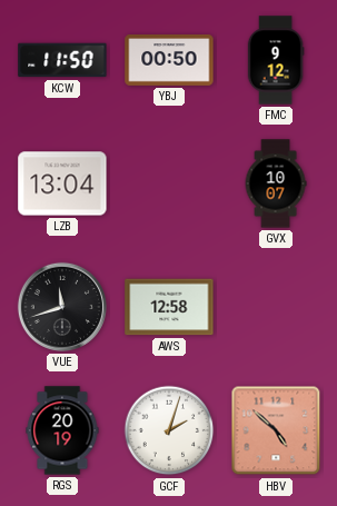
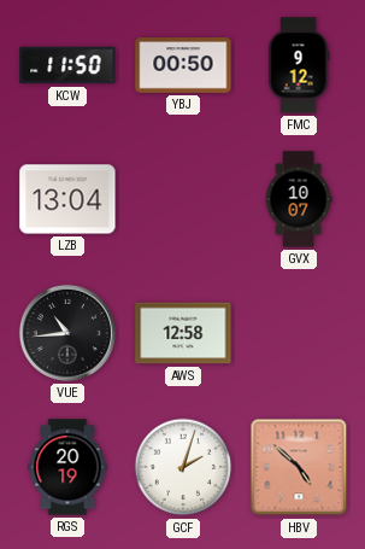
VUE: 11:42 -> 10:44
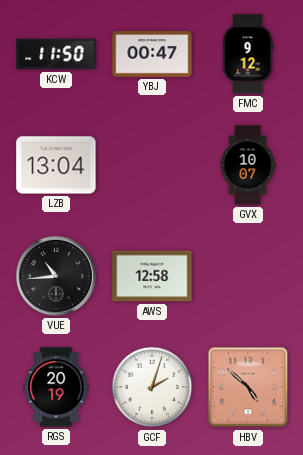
YBJ: 00:50 -> 00:47
